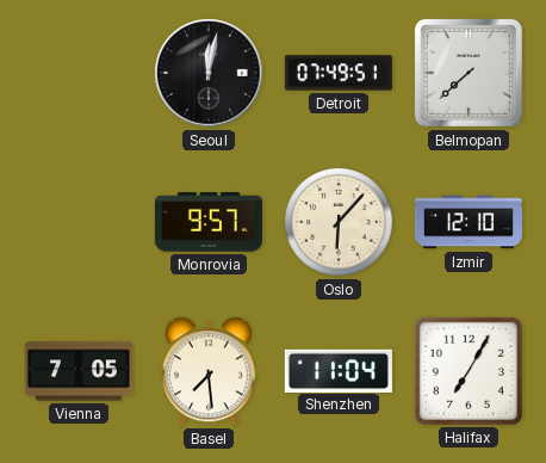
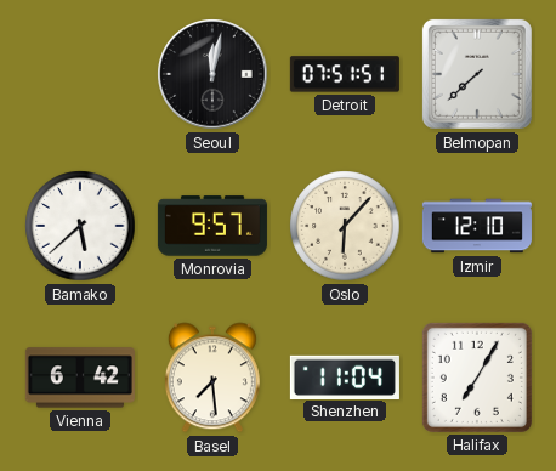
Detroit: 07:49 -> 07:51
Bamako: none -> 5:38
Vienna: 7:05 -> 6:42
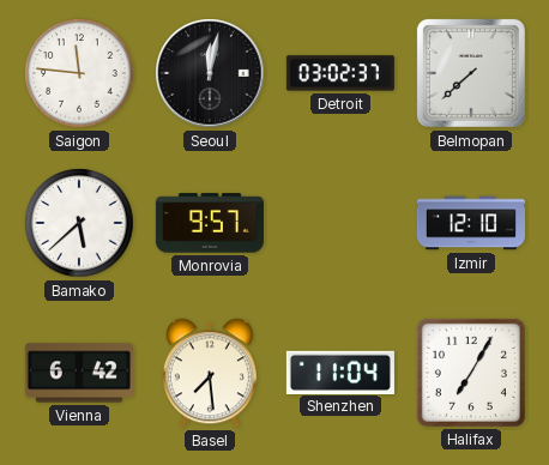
Saigon: none -> 11:46
Detroit: 07:51 -> 03:02
Oslo: 6:07 -> none
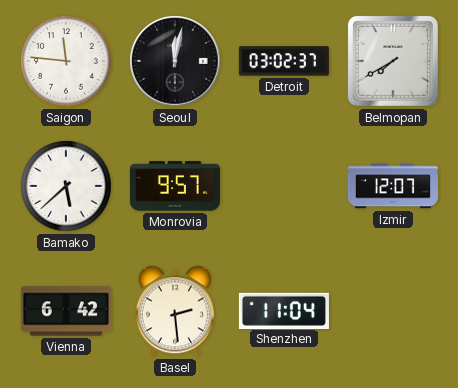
Belmopan: 7:38 -> 7:40
Izmir: 12:10 -> 12:07
Basel: 7:29 -> 2:29
Halifax: 7:05 -> none
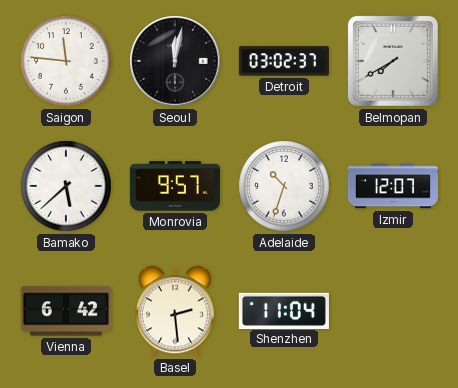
Adelaide: none -> 10:33
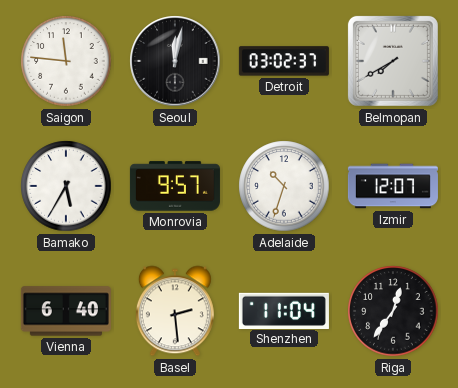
Bamako: 5:38 -> 5:35
Vienna: 6:42 -> 6:40
Riga: none -> 12:36
